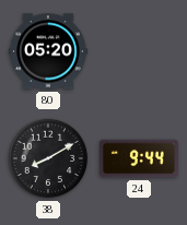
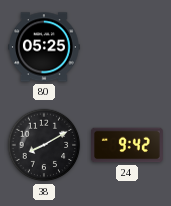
80: 05:20 -> 05:25
24: 9:44 -> 9:42
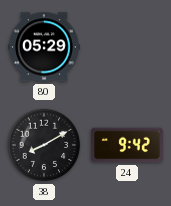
80: 05:25 -> 05:29
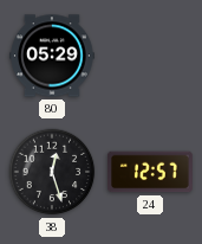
38: 8:10 -> 12:27
24: 9:42 -> 12:57
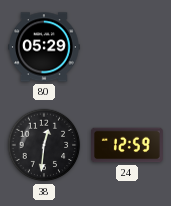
38: 12:27 -> 12:31
24: 12:57 -> 12:59
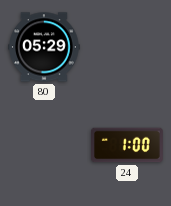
38: 12:31 -> none
24: 12:59 -> 1:00
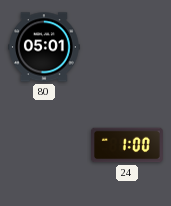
80: 05:29 -> 05:01
